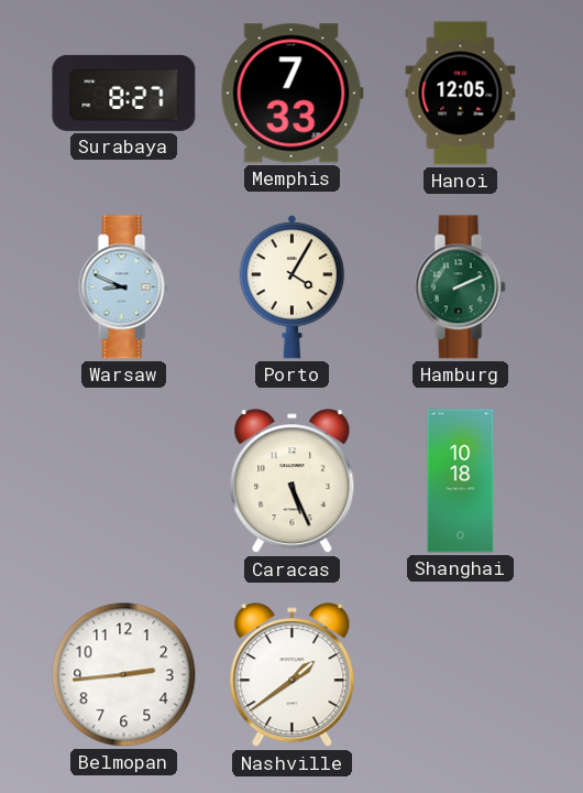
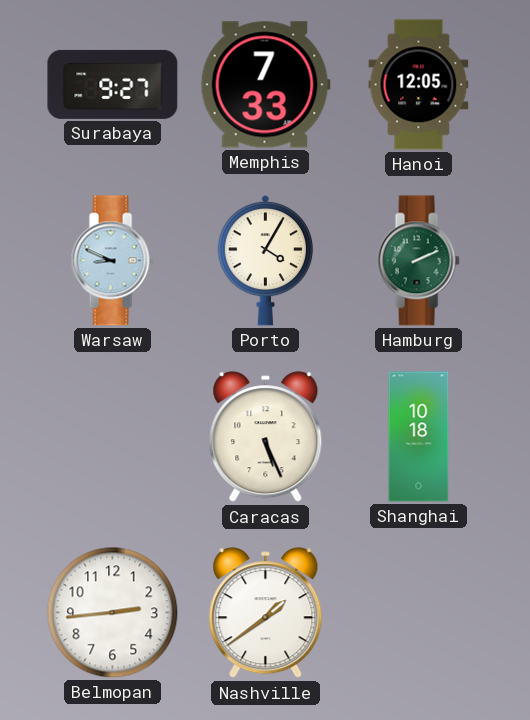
Surabaya: 8:27 -> 9:27
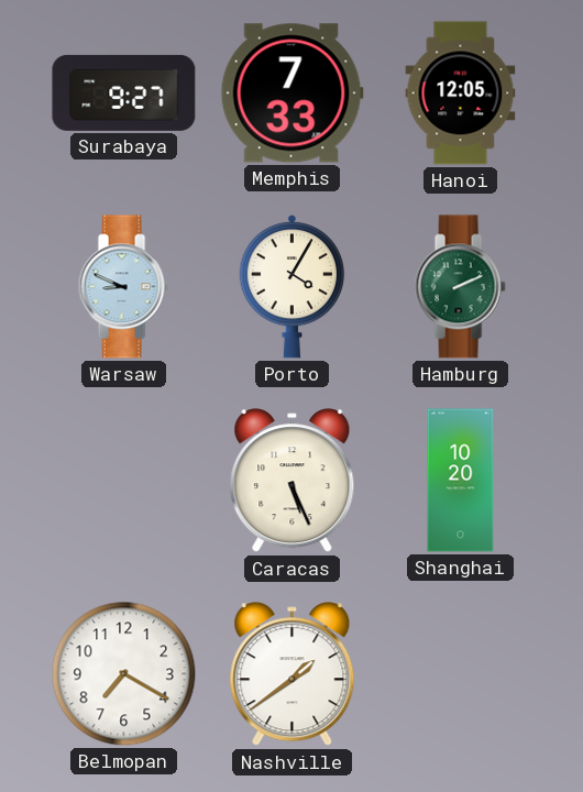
Shanghai: 10:18 -> 10:20
Belmopan: 2:44 -> 7:20
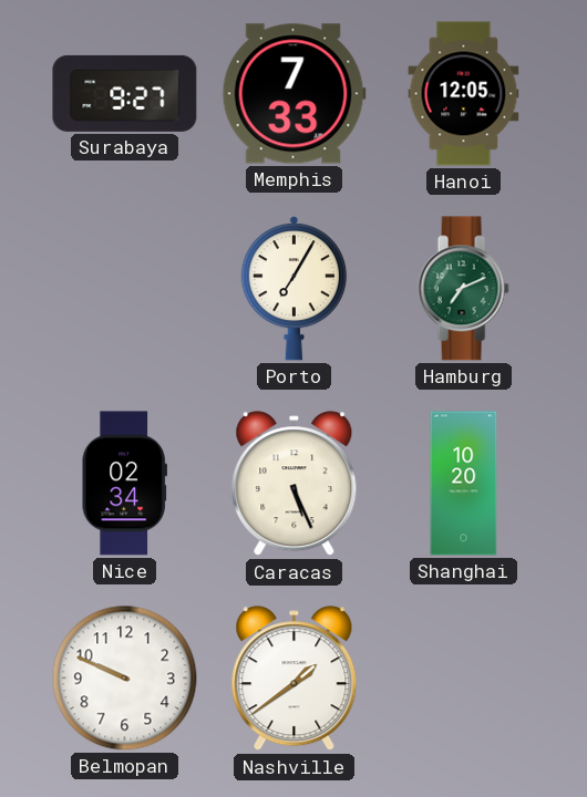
Warsaw: 8:49 -> none
Porto: 4:05 -> 7:05
Hamburg: 2:11 -> 7:11
Nice: none -> 02:34
Belmopan: 7:20 -> 9:49
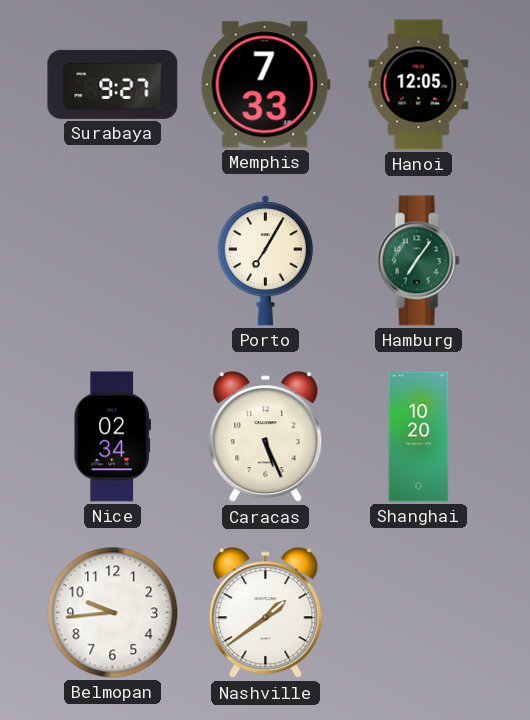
Hamburg: 7:11 -> 7:06
Belmopan: 9:49 -> 9:44
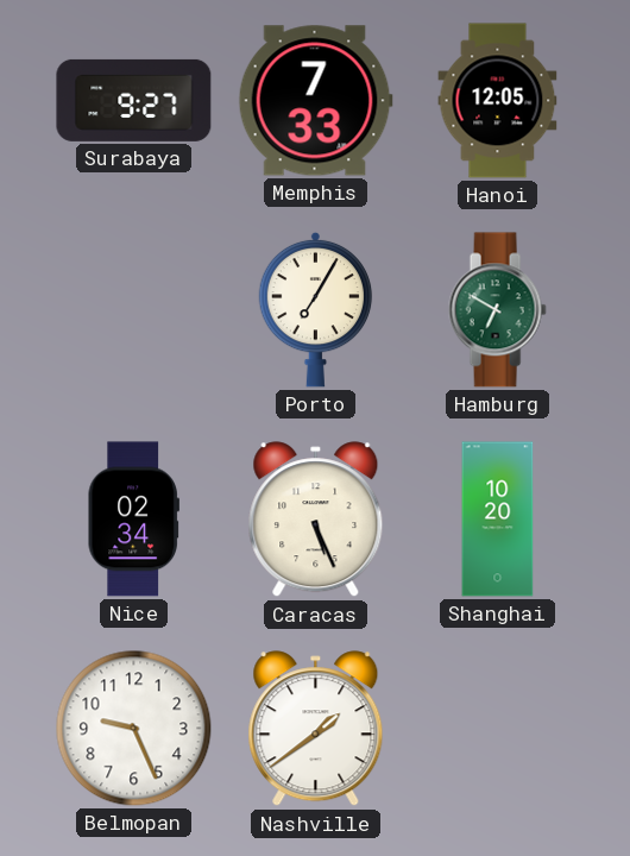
Hamburg: 7:06 -> 6:50
Belmopan: 9:44 -> 9:26
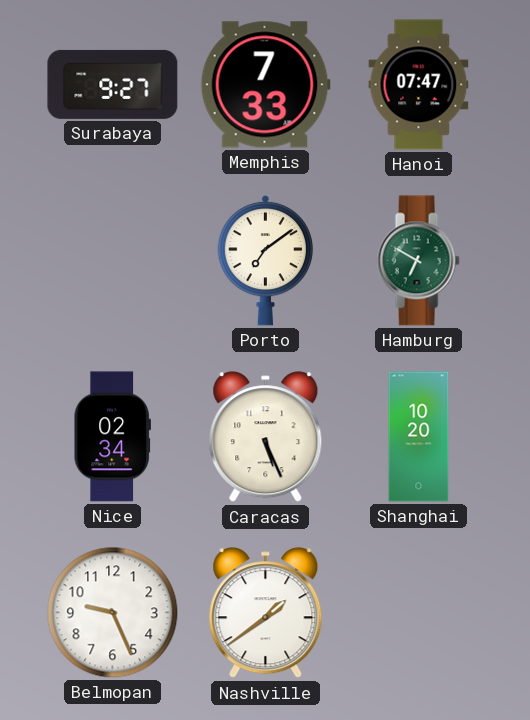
Hanoi: 12:05 -> 07:47
Porto: 7:05 -> 7:09
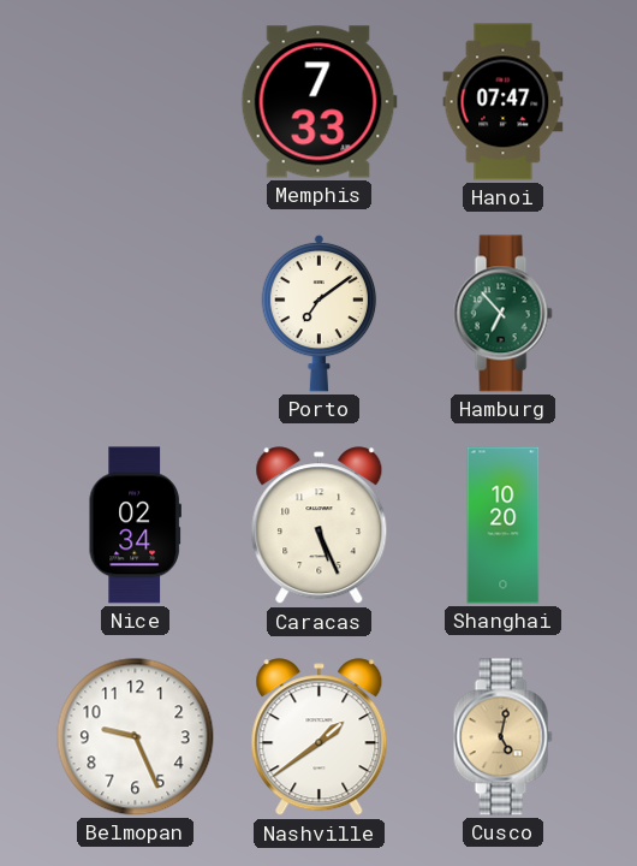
Surabaya: 9:27 -> none
Hamburg: 6:50 -> 6:53
Cusco: none -> 5:02
